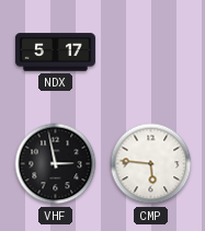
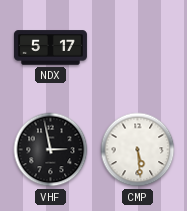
CMP: 5:46 -> 5:29
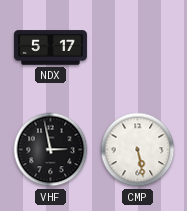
CMP: 5:29 -> 5:28
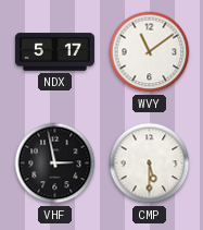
WVY: none -> 11:09
CMP: 5:28 -> 5:30
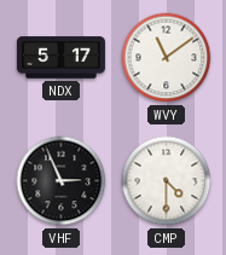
VHF: 2:58 -> 2:56
CMP: 5:30 -> 4:30
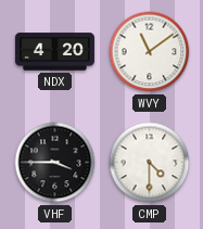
NDX: 5:17 -> 4:20
VHF: 2:56 -> 3:45
